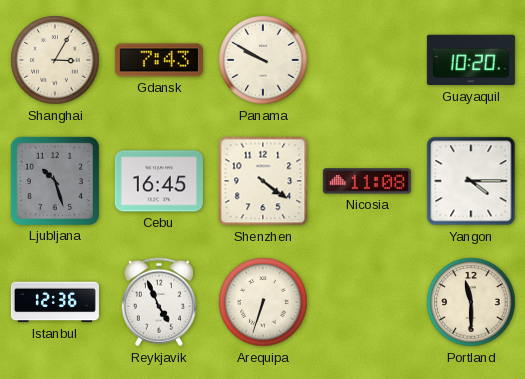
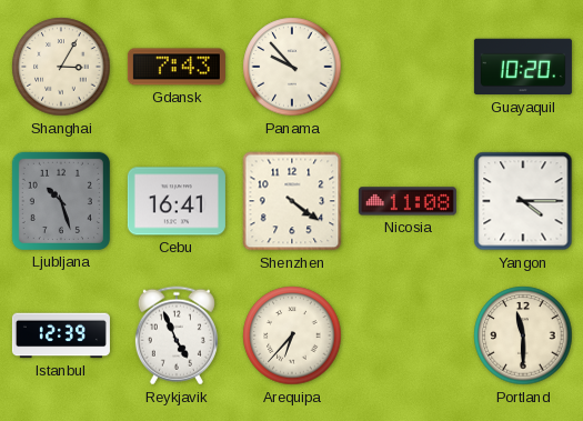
Panama: 9:50 -> 9:53
Cebu: 16:45 -> 16:41
Istanbul: 12:36 -> 12:39
Arequipa: 6:33 -> 6:37
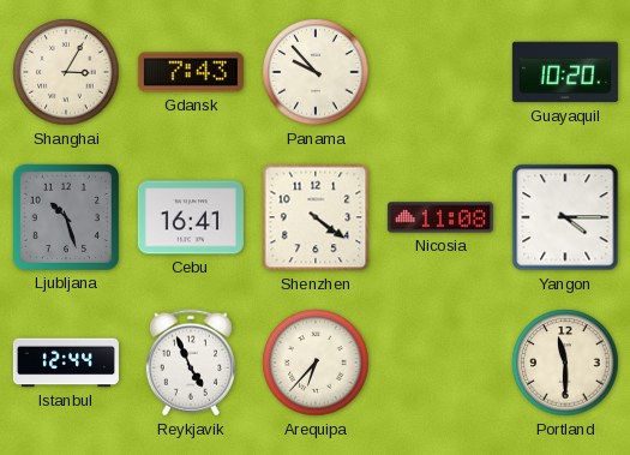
Istanbul: 12:39 -> 12:44
